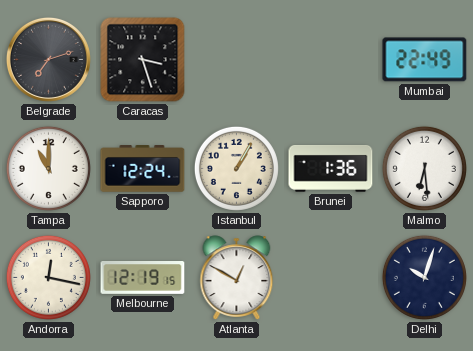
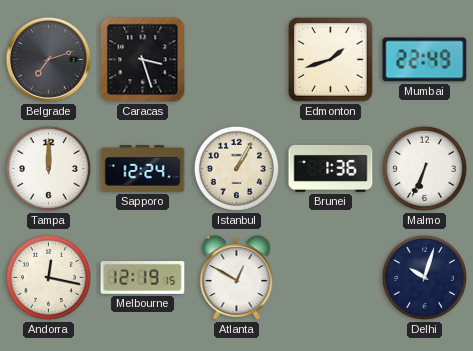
Edmonton: none -> 1:42
Tampa: 11:00 -> 12:00
Malmo: 6:29 -> 6:34
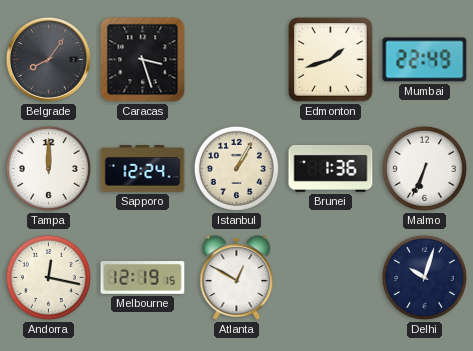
Belgrade: 7:12 -> 8:06
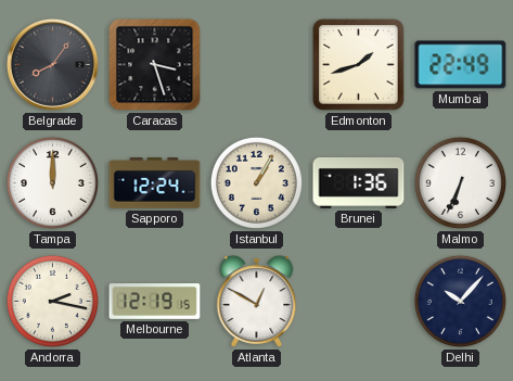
Andorra: 12:17 -> 2:17
Delhi: 10:03 -> 10:07
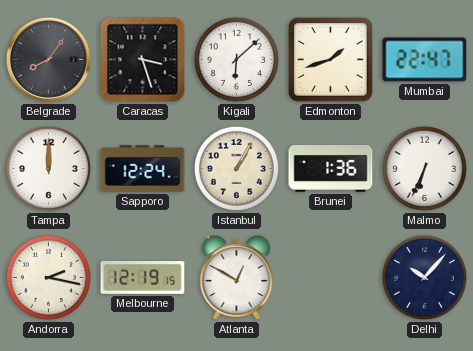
Kigali: none -> 6:08
Mumbai: 22:49 -> 22:47
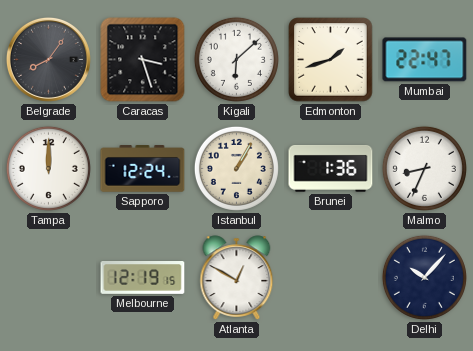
Malmo: 6:34 -> 8:34
Andorra: 2:17 -> none
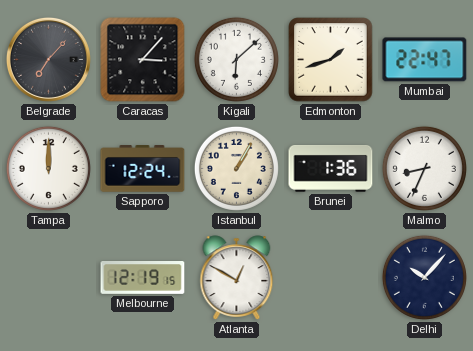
Belgrade: 8:06 -> 7:07
Caracas: 3:27 -> 3:07
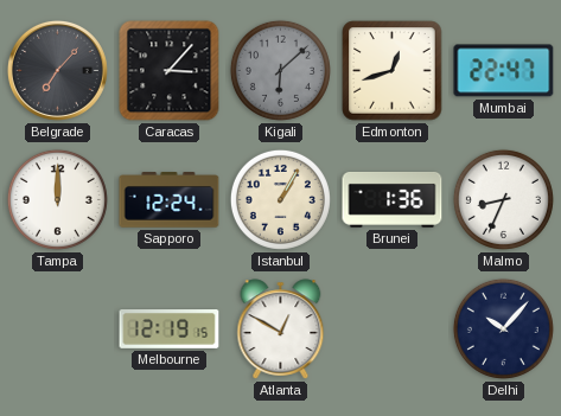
Kigali dial: white -> grey
Edmonton: 1:42 -> 12:42
